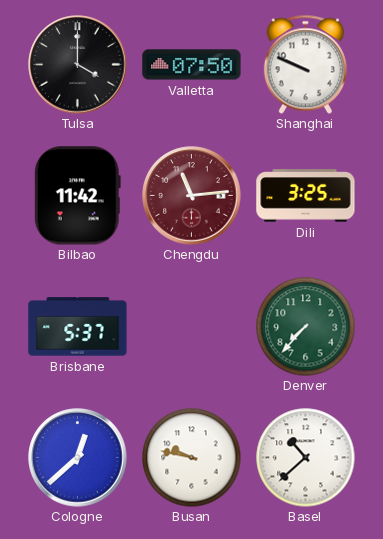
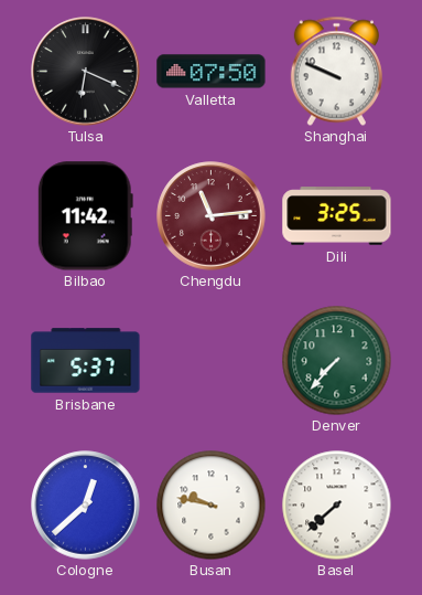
Tulsa: 4:00 -> 6:19
Basel: 10:38 -> 7:38
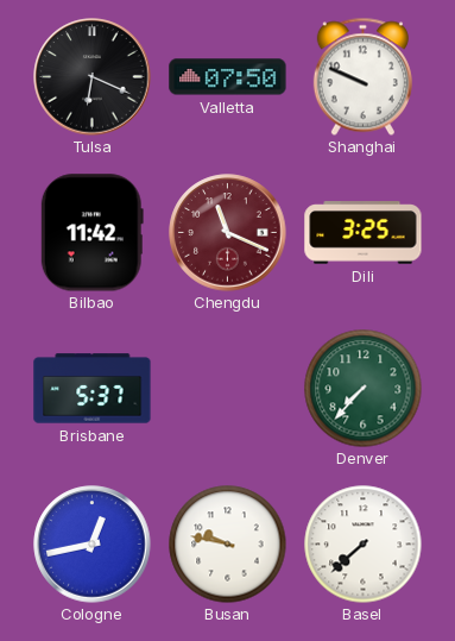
Chengdu: 11:14 -> 11:19
Cologne: 12:38 -> 12:43
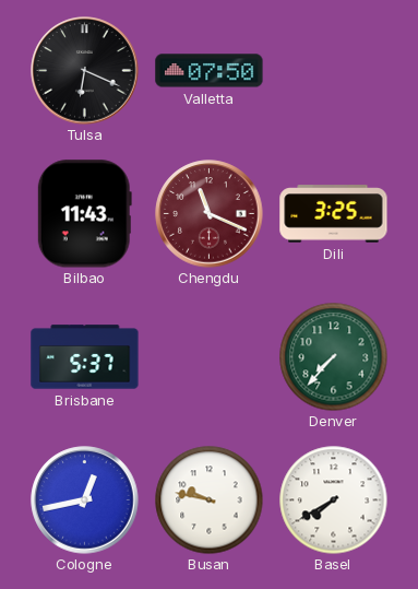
Shanghai: 9:49 -> none
Bilbao: 11:42 -> 11:43
Basel: 7:38 -> 7:40
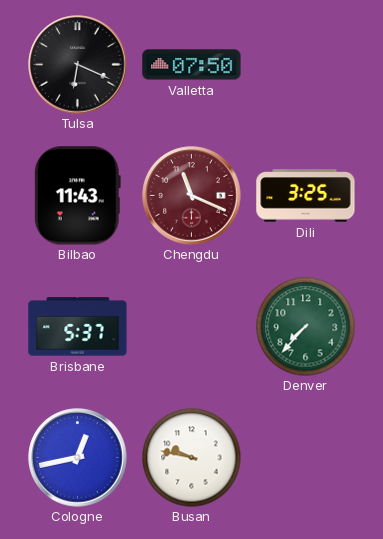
Basel: 7:40 -> none
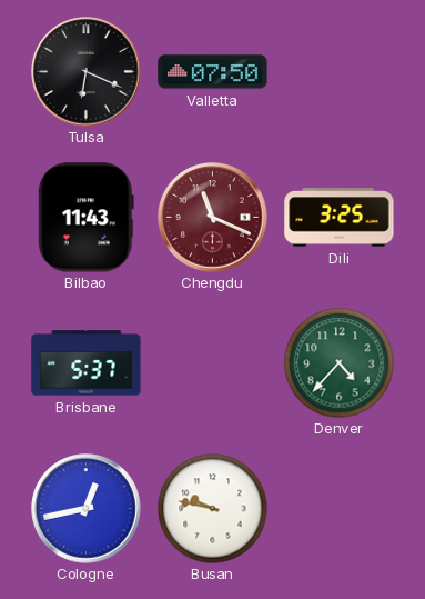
Denver: 7:37 -> 4:37
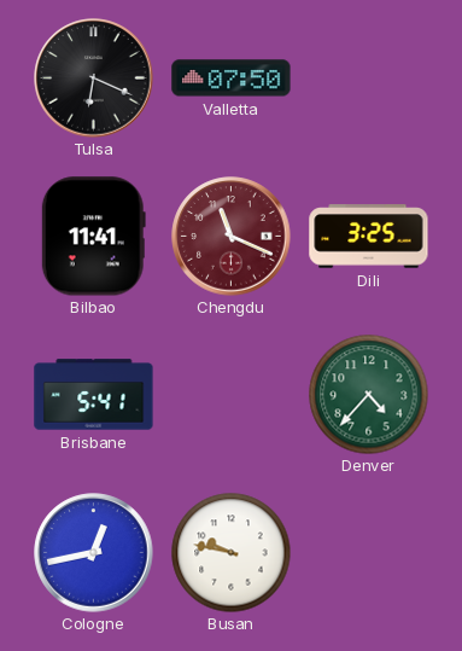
Bilbao: 11:43 -> 11:41
Brisbane: 5:37 -> 5:41
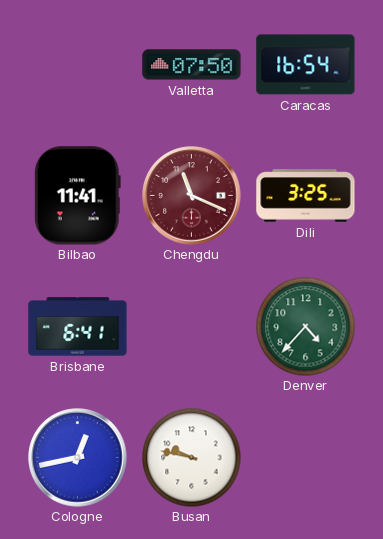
Tulsa: 6:19 -> none
Caracas: none -> 16:54
Brisbane: 5:41 -> 6:41
